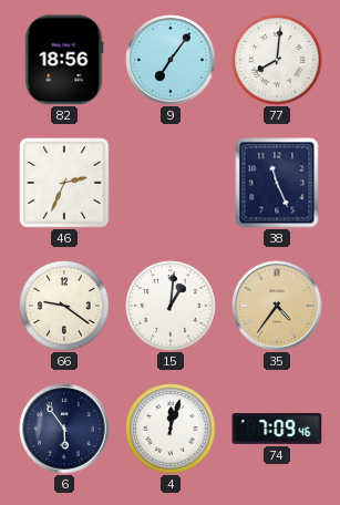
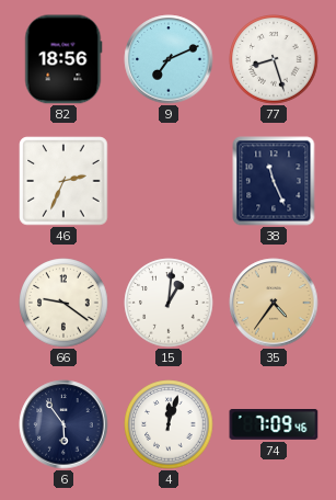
9: 7:06 -> 7:11
77: 8:01 -> 8:27
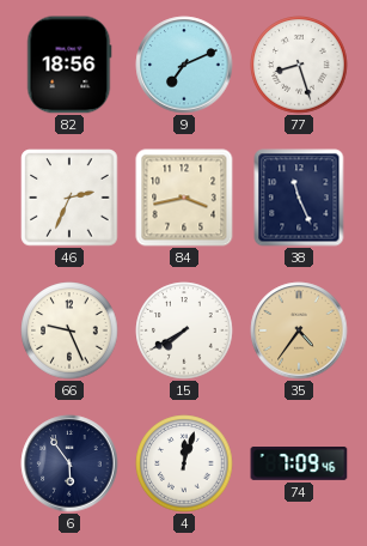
84: none -> 3:43
66: 9:21 -> 9:26
15: 1:01 -> 7:40
